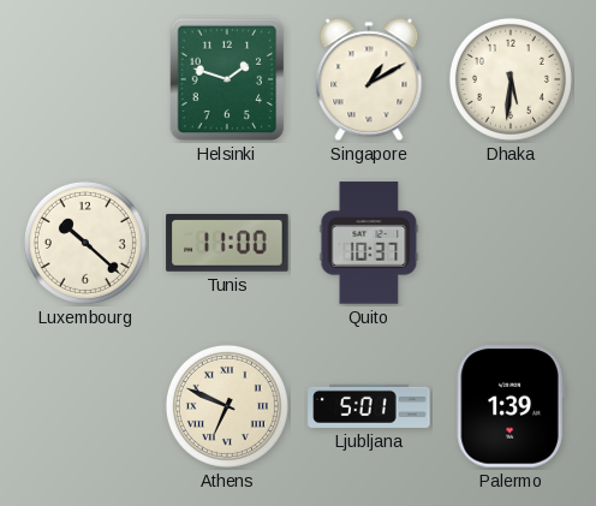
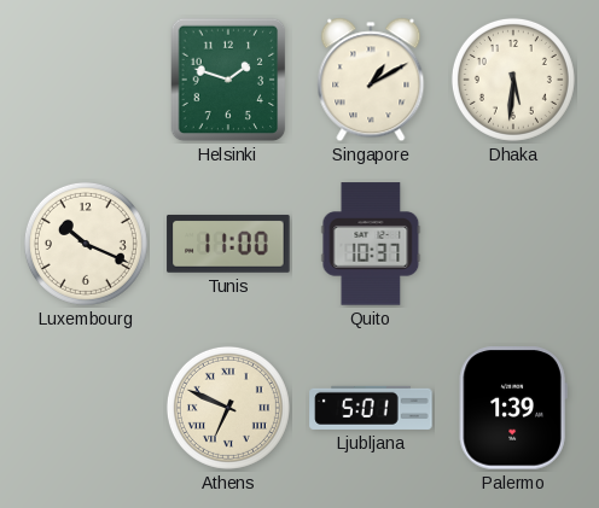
Luxembourg: 10:22 -> 10:19
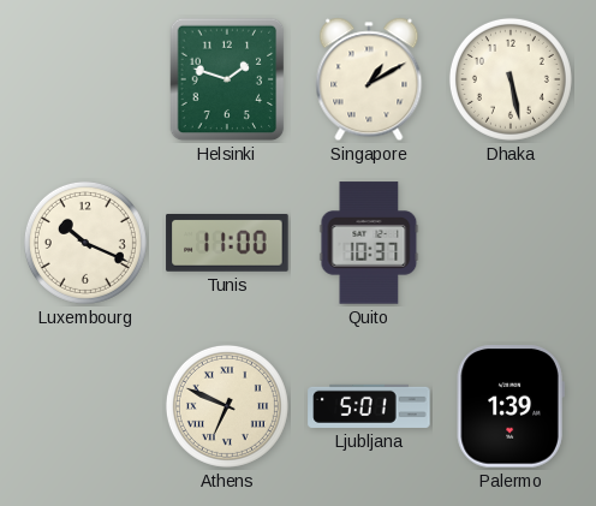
Dhaka: 5:31 -> 5:28
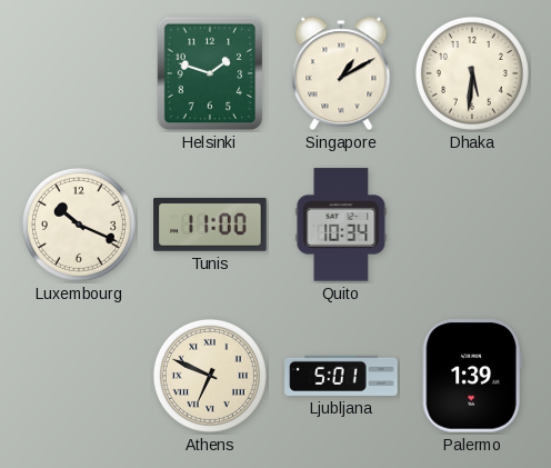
Dhaka: 5:28 -> 5:31
Quito: 10:37 -> 10:34
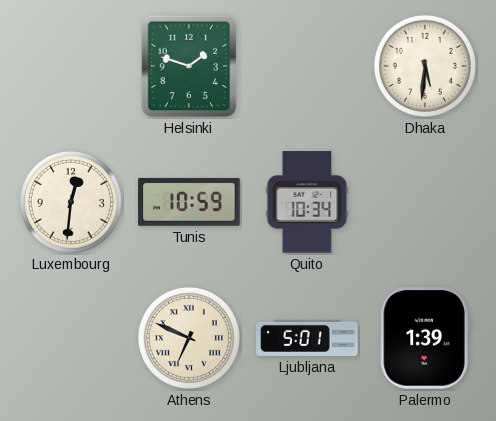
Singapore: 1:10 -> none
Luxembourg: 10:19 -> 12:31
Tunis: 11:00 -> 10:59
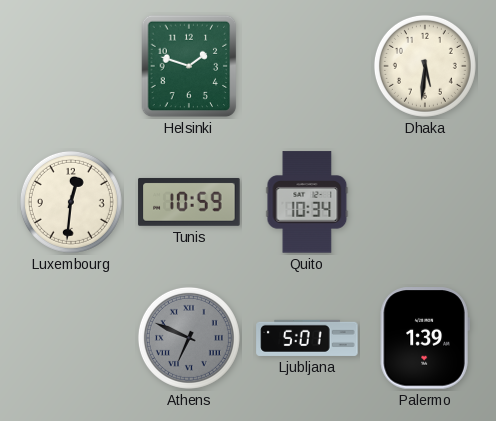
Athens dial: cream -> grey
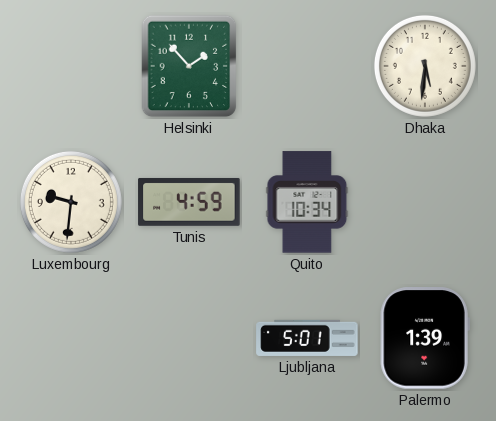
Helsinki: 1:48 -> 1:53
Luxembourg: 12:31 -> 9:31
Tunis: 10:59 -> 4:59
Athens: 6:49 -> none
